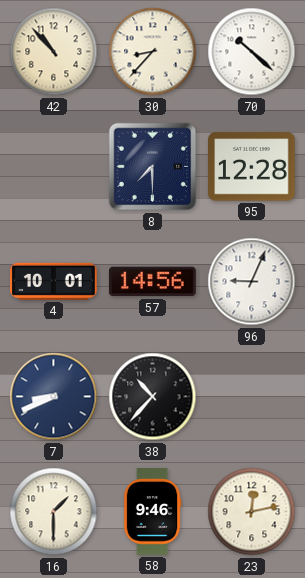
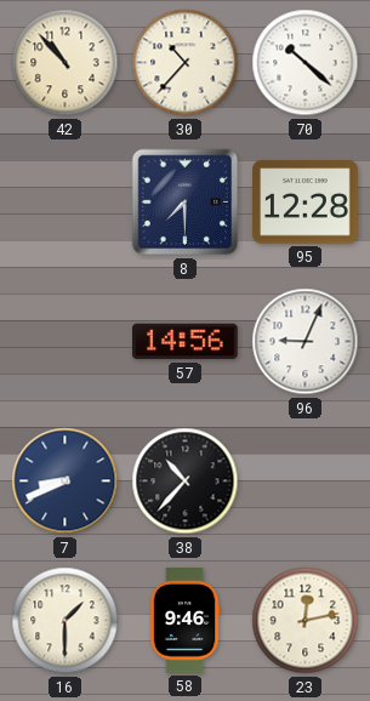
30: 8:37 -> 10:37
4: 10:01 -> none
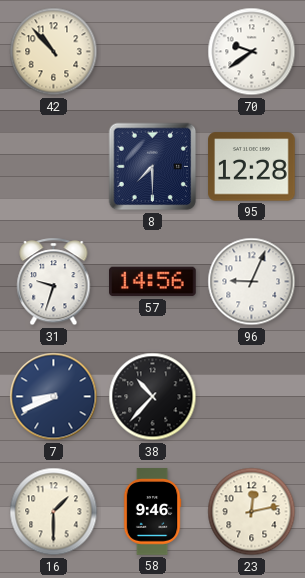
30: 10:37 -> none
70: 10:22 -> 9:39
31: none -> 9:33
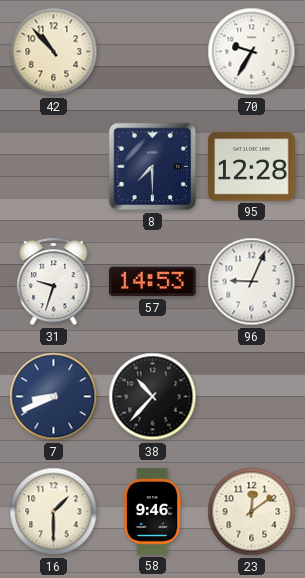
70: 9:39 -> 9:35
57: 14:56 -> 14:53
23: 12:13 -> 12:09
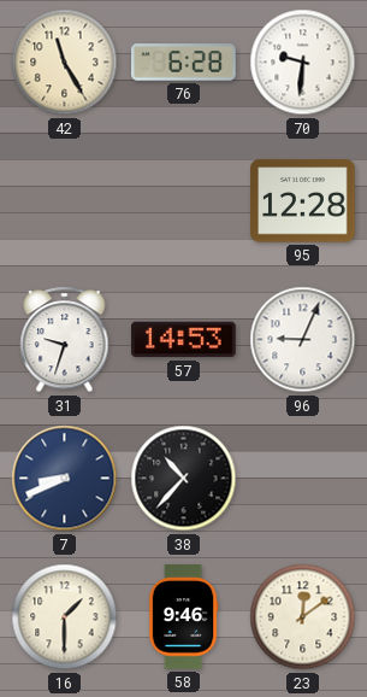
42: 10:53 -> 11:25
76: none -> 6:28
70: 9:35 -> 9:31
8: 7:30 -> none
